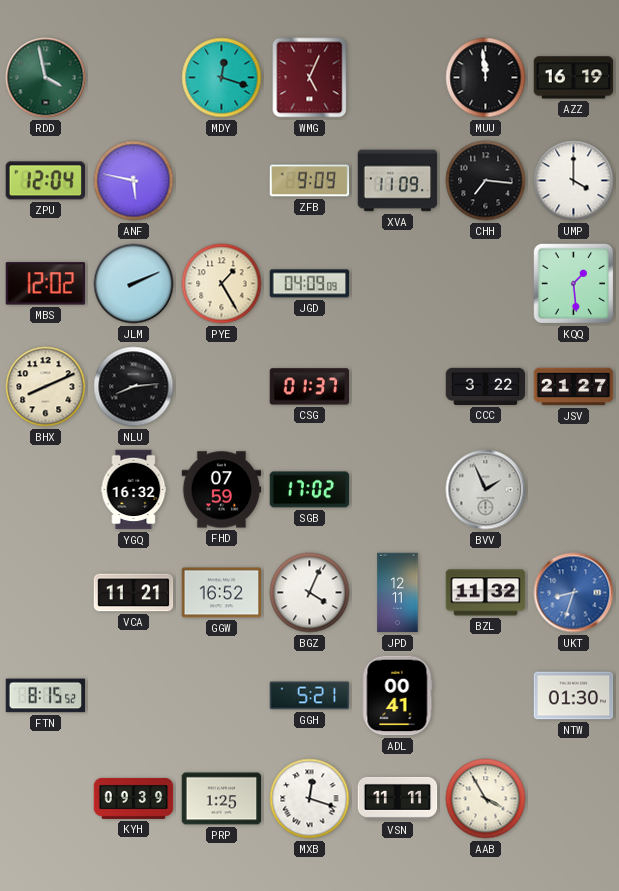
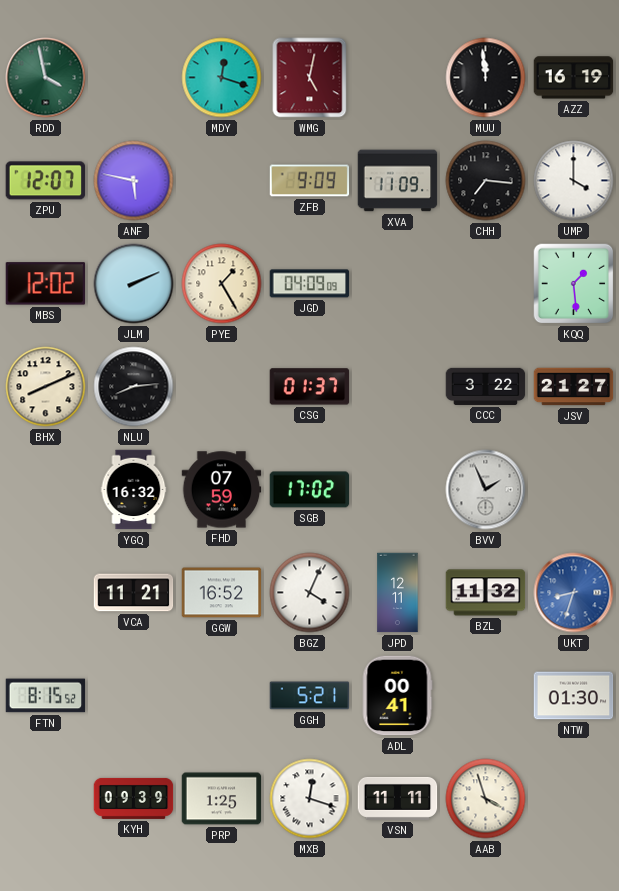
WMG: 5:04 -> 5:02
ZPU: 12:04 -> 12:07
AAB: 3:55 -> 3:57
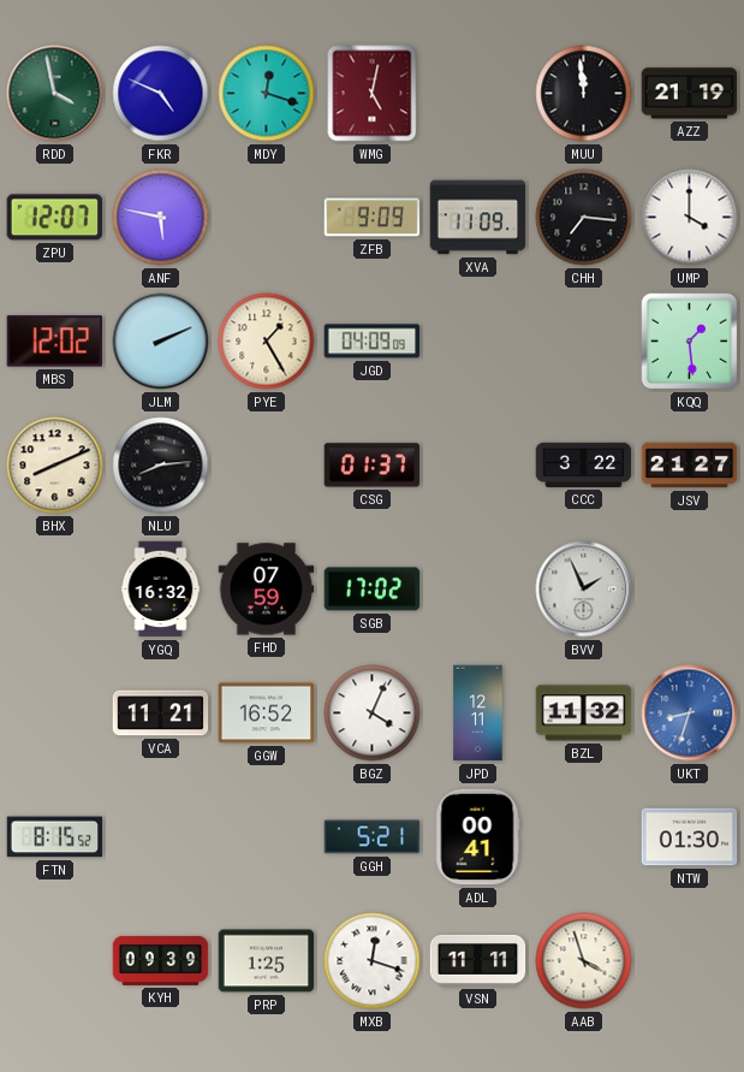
FKR: none -> 4:49
AZZ: 16:19 -> 21:19
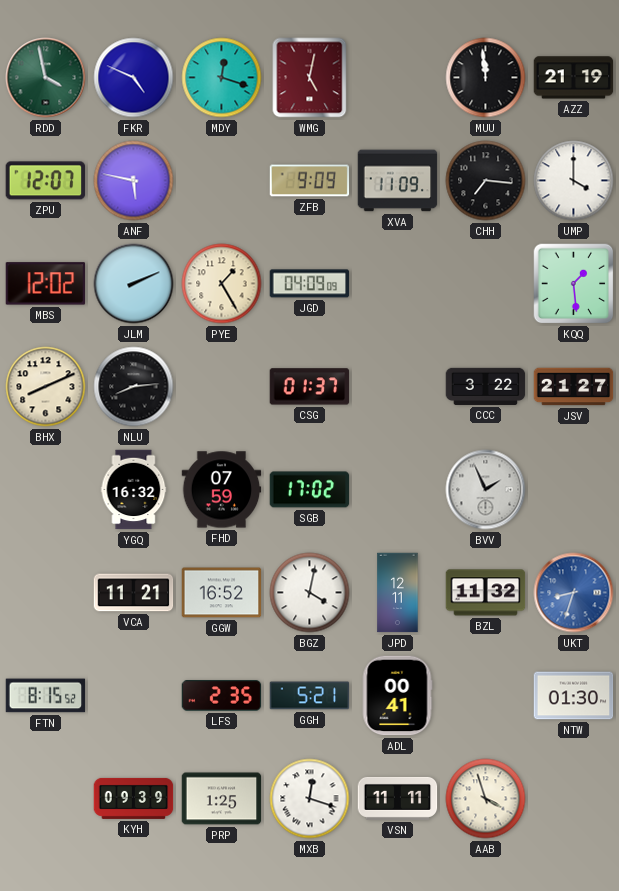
BGZ: 4:04 -> 4:02
LFS: none -> 2:35
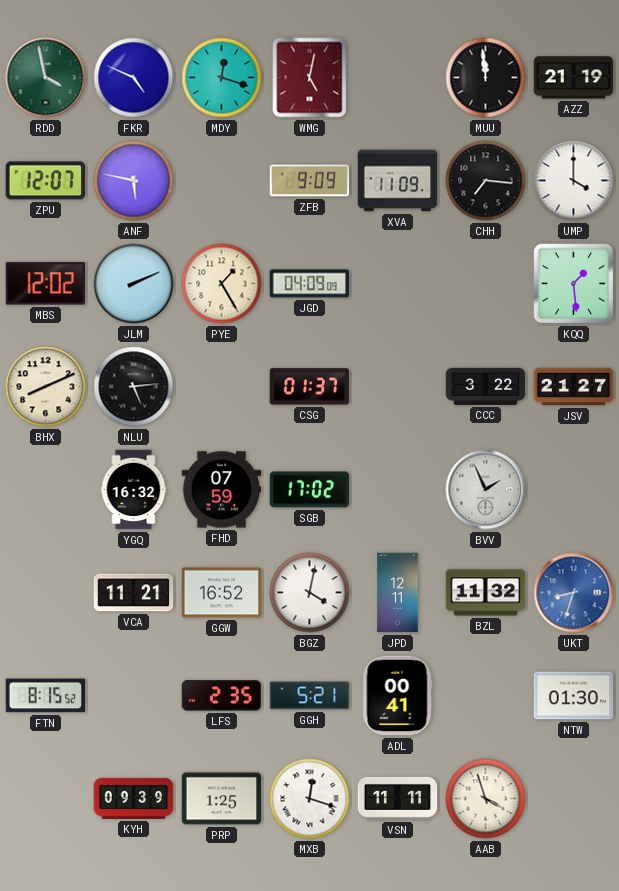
NLU: 8:14 -> 5:14
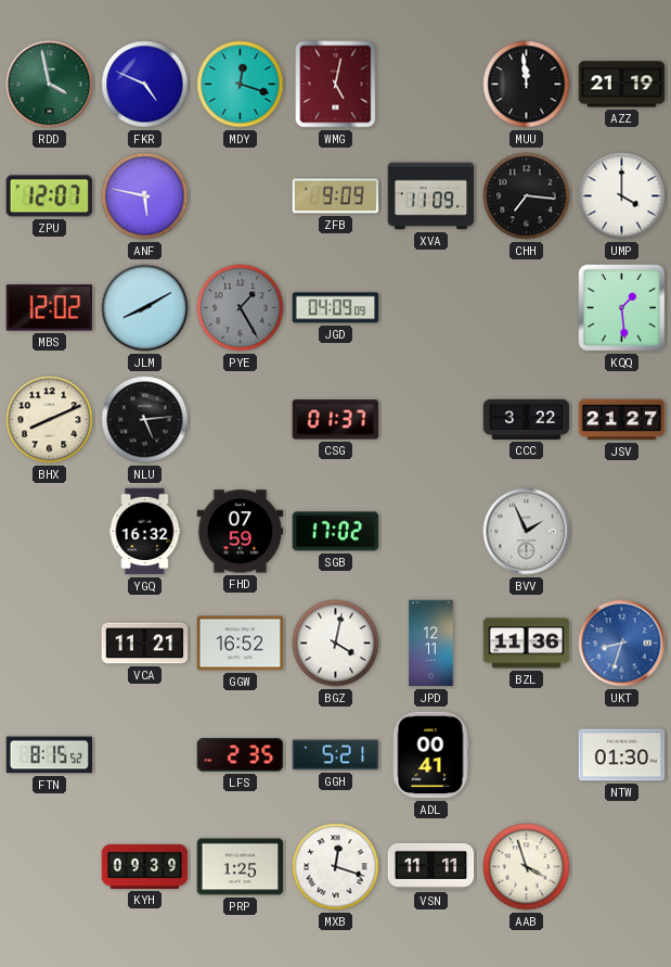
JLM: 2:11 -> 8:10
PYE dial: cream -> grey
BZL: 11:32 -> 11:36
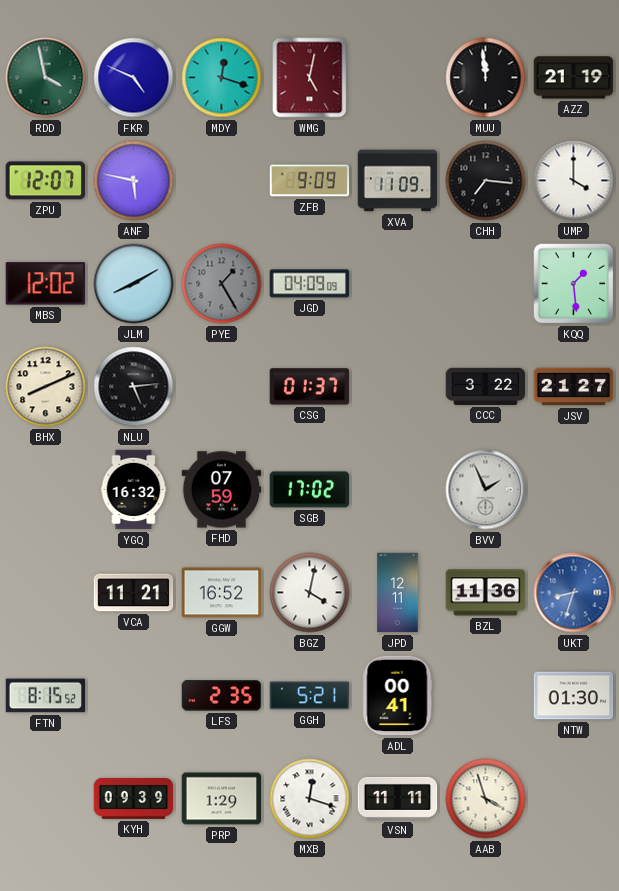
PRP: 1:25 -> 1:29
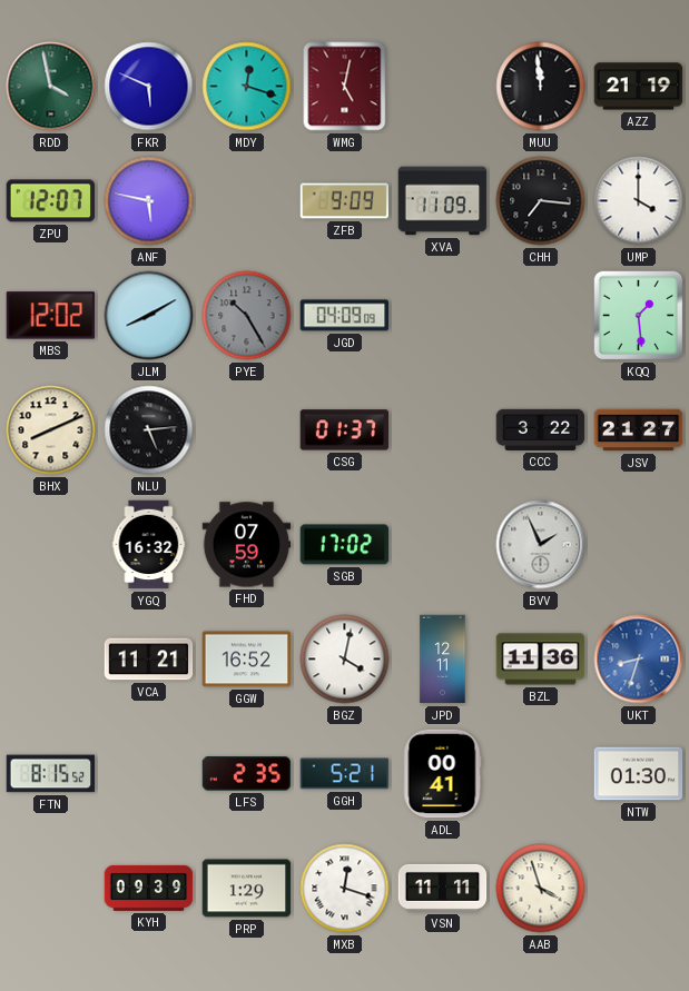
FKR: 4:49 -> 5:49
PYE: 1:25 -> 10:25
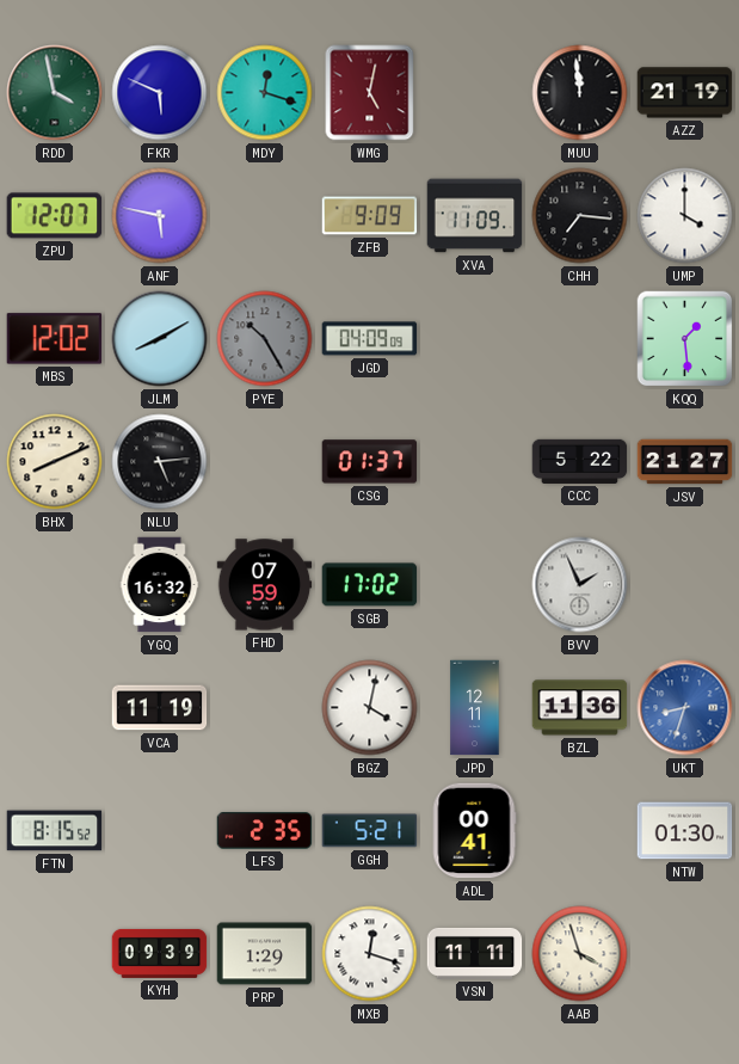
CCC: 3:22 -> 5:22
VCA: 11:21 -> 11:19
GGW: 16:52 -> none
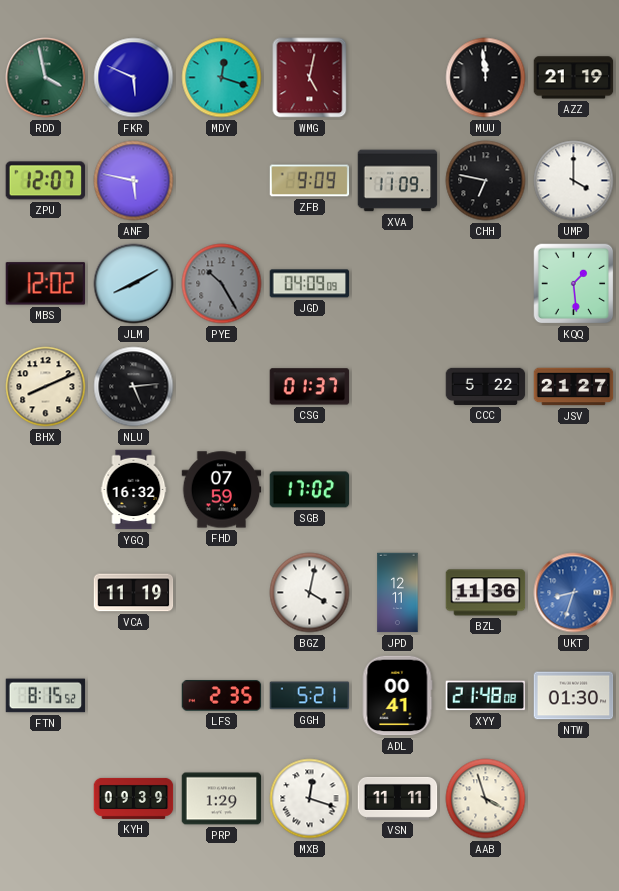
CHH: 7:16 -> 6:47
BVV: 1:56 -> none
XYY: none -> 21:48
